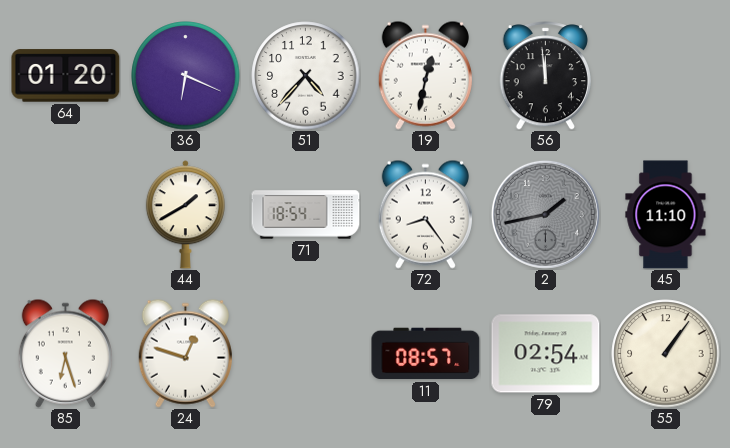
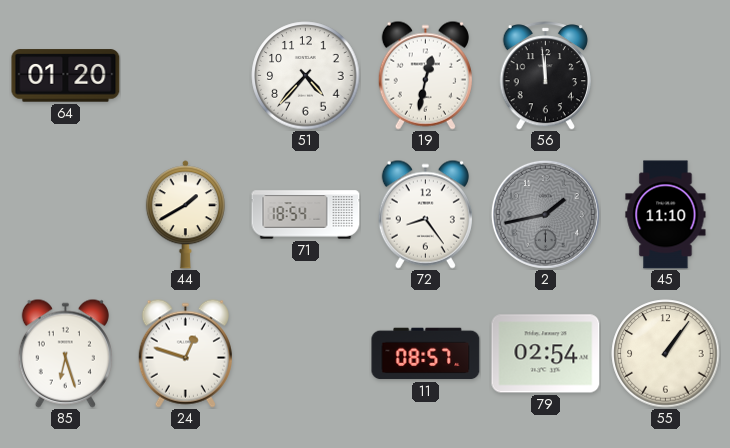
36: 6:19 -> none
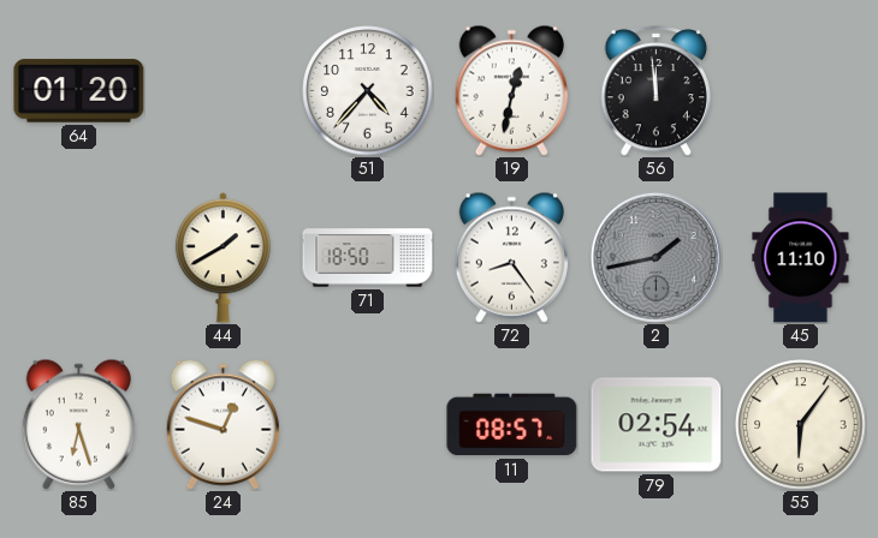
71: 18:54 -> 18:50
55: 1:06 -> 6:06
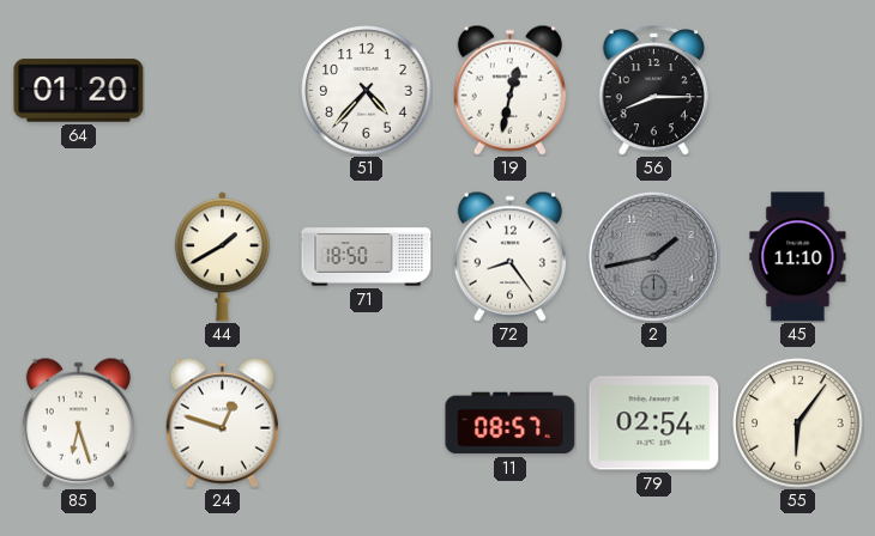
56: 11:59 -> 8:15
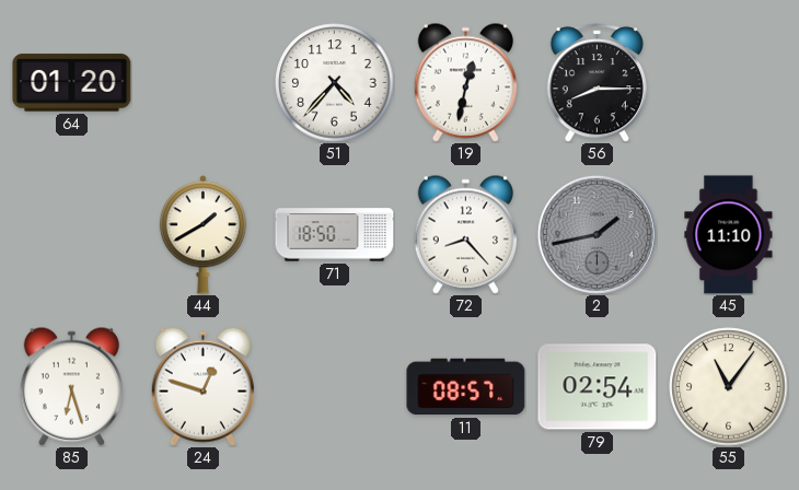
72: 8:24 -> 8:23
55: 6:06 -> 11:06
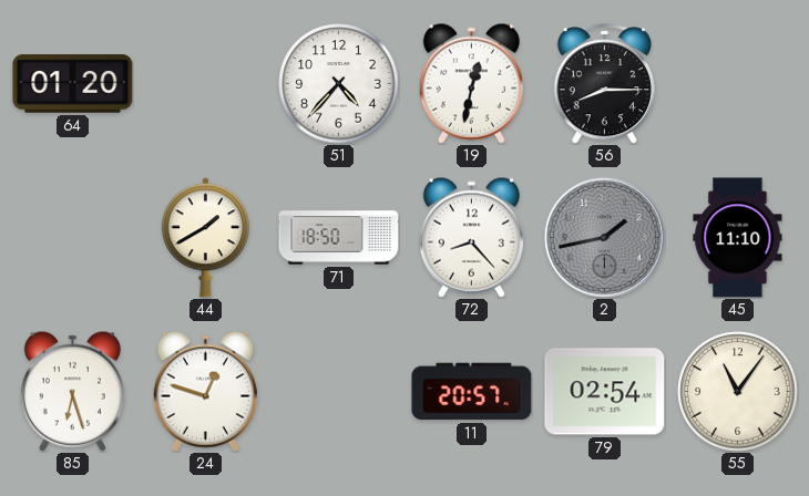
11: 08:57 -> 20:57
